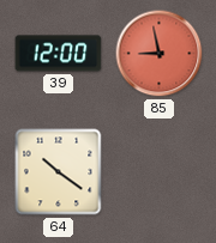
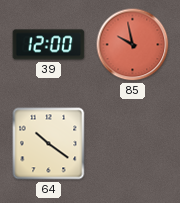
85: 8:58 -> 9:58
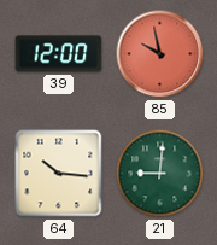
64: 10:21 -> 10:16
21: none -> 9:01
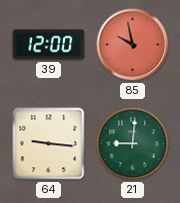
64: 10:16 -> 9:16
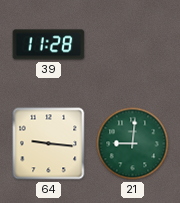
39: 12:00 -> 11:28
85: 9:58 -> none
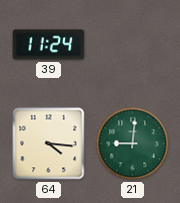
39: 11:28 -> 11:24
64: 9:16 -> 4:16
